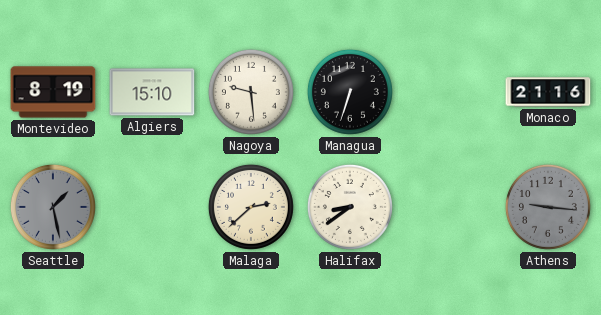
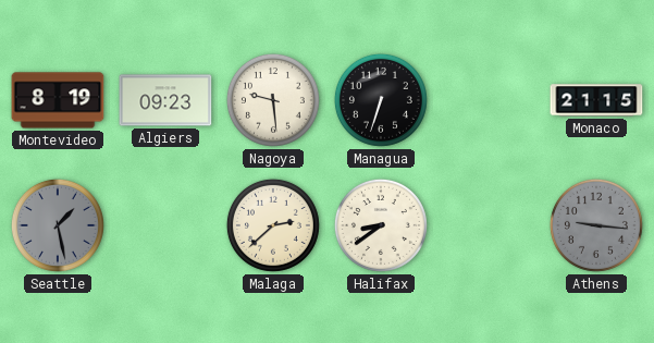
Algiers: 15:10 -> 09:23
Monaco: 21:16 -> 21:15
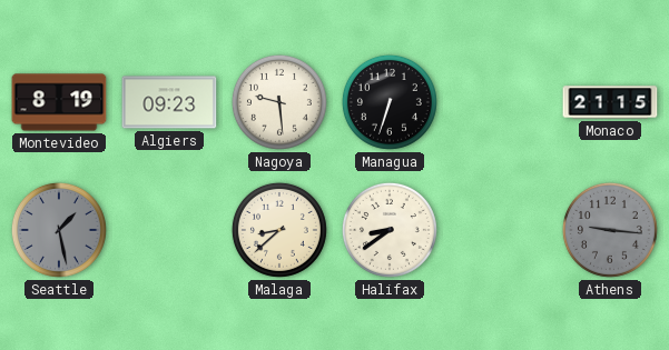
Malaga: 2:38 -> 8:38
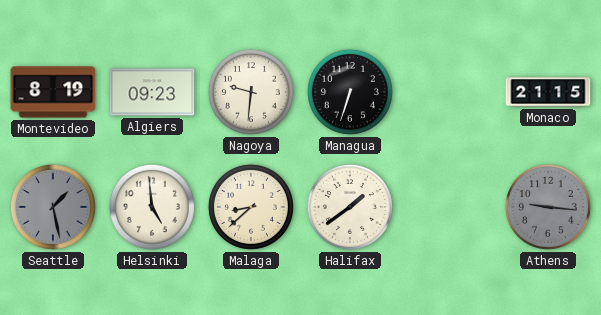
Nagoya: 9:29 -> 9:31
Helsinki: none -> 4:59
Halifax: 8:39 -> 1:39
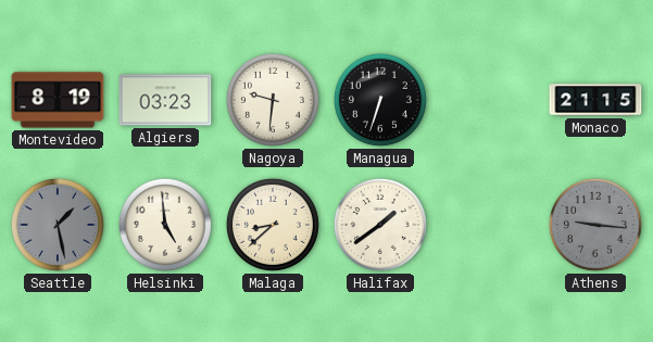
Algiers: 09:23 -> 03:23
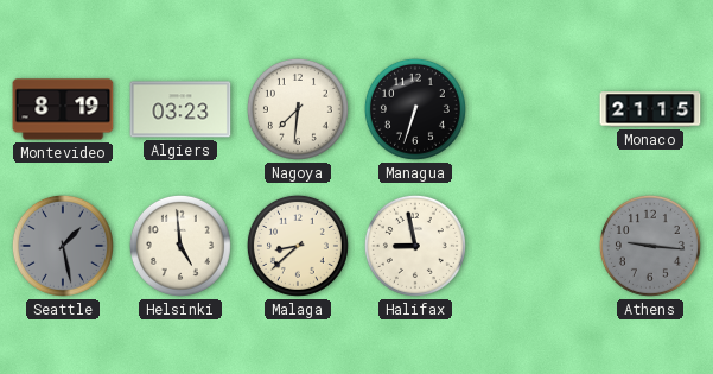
Nagoya: 9:31 -> 7:31
Halifax: 1:39 -> 8:58
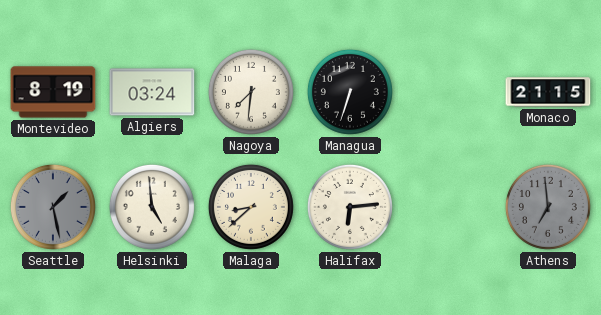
Algiers: 03:23 -> 03:24
Halifax: 8:58 -> 6:14
Athens: 9:16 -> 6:59
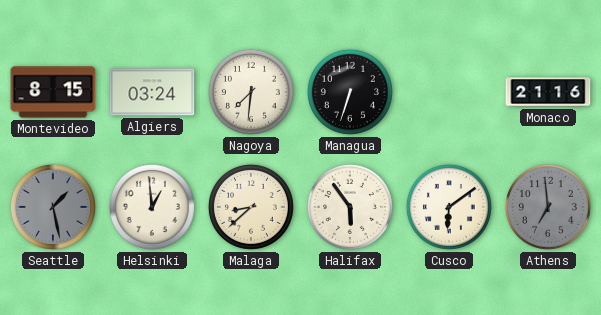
Montevideo: 8:19 -> 8:15
Monaco: 21:15 -> 21:16
Helsinki: 4:59 -> 12:59
Halifax: 6:14 -> 5:54
Cusco: none -> 6:09
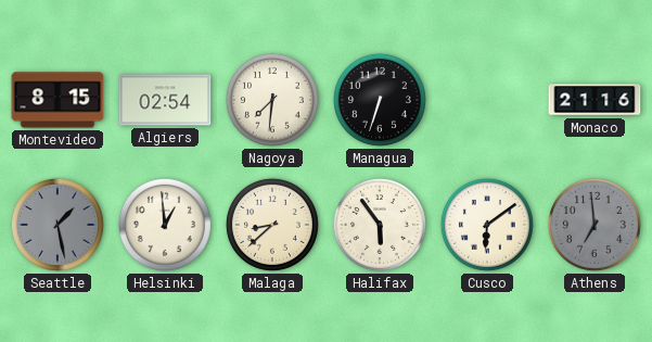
Algiers: 03:24 -> 02:54
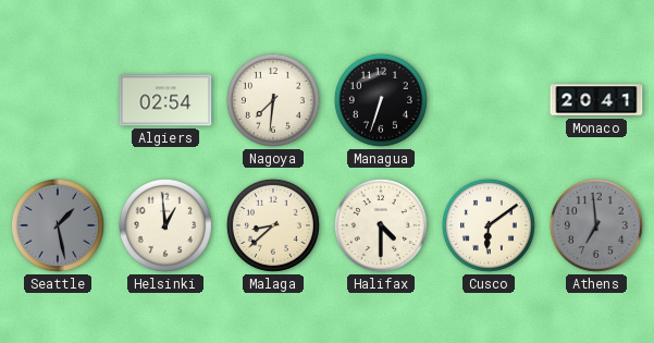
Montevideo: 8:15 -> none
Monaco: 21:16 -> 20:41
Halifax: 5:54 -> 4:30
